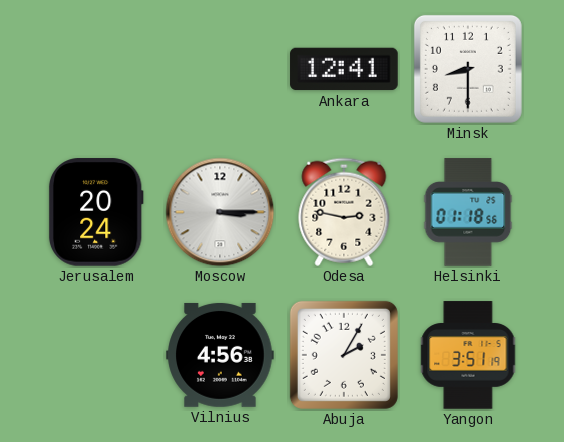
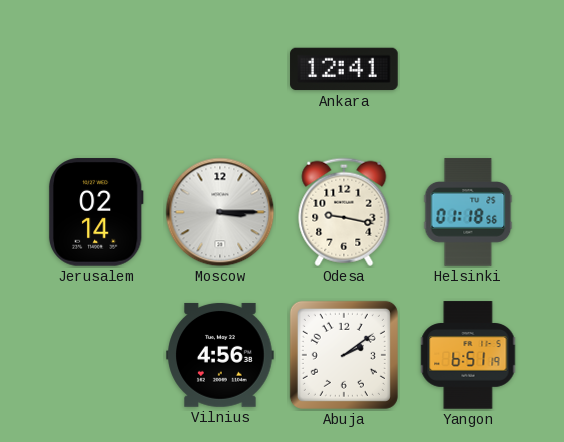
Minsk: 8:30 -> none
Jerusalem: 20:24 -> 02:14
Odesa: 2:47 -> 9:17
Abuja: 2:05 -> 2:09
Yangon: 3:51 -> 6:51
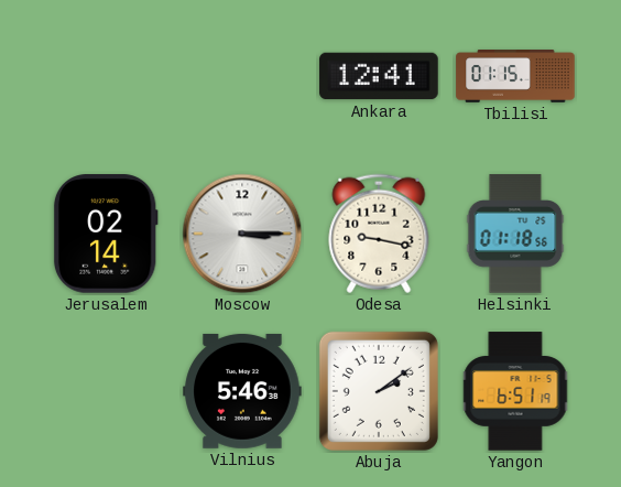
Tbilisi: none -> 01:15
Vilnius: 4:56 -> 5:46
